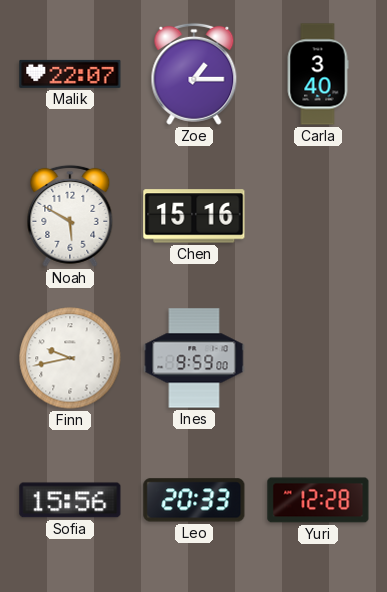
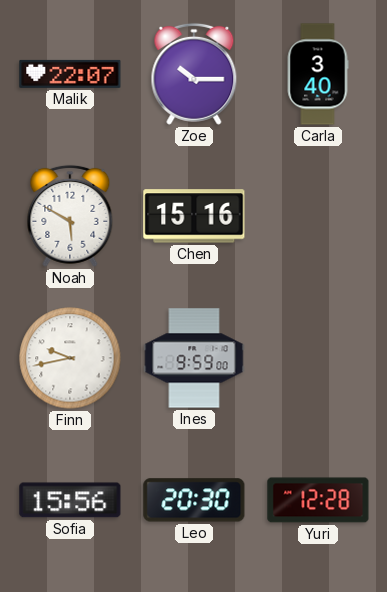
Zoe: 1:15 -> 10:15
Leo: 20:33 -> 20:30
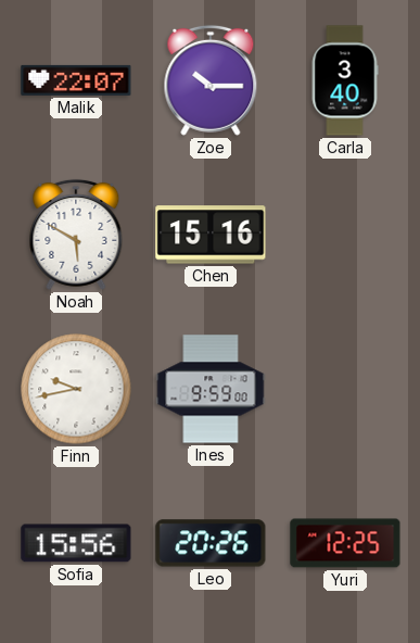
Leo: 20:30 -> 20:26
Yuri: 12:28 -> 12:25
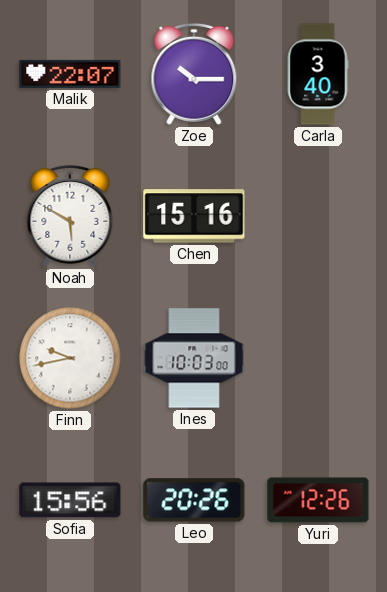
Ines: 9:59 -> 10:03
Yuri: 12:25 -> 12:26
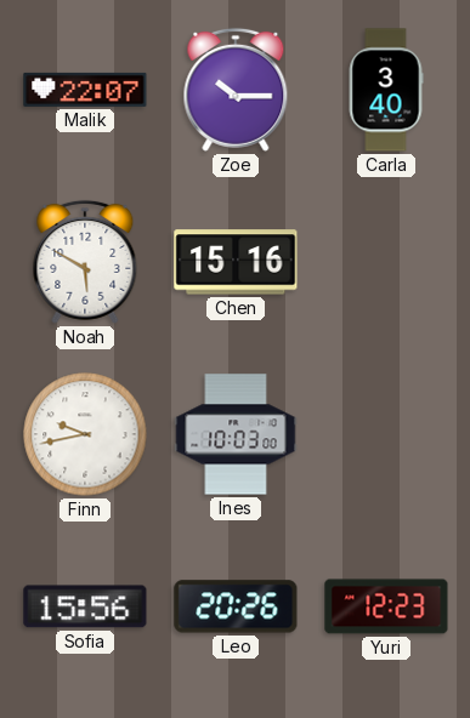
Yuri: 12:26 -> 12:23
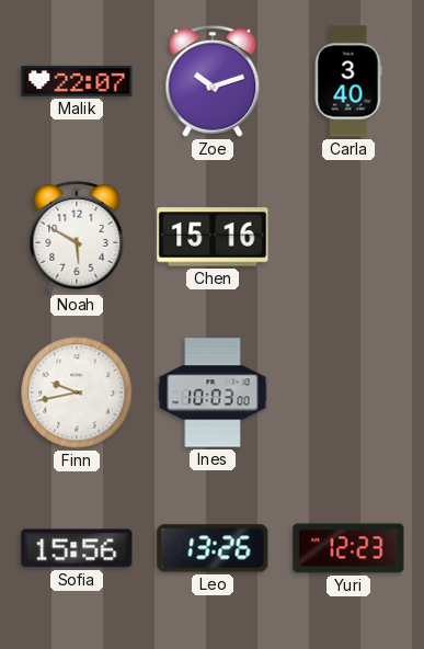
Zoe: 10:15 -> 10:12
Leo: 20:26 -> 13:26
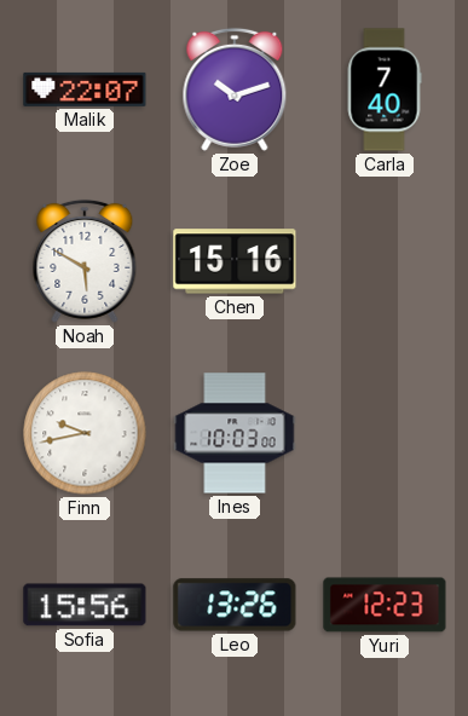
Carla: 3:40 -> 7:40
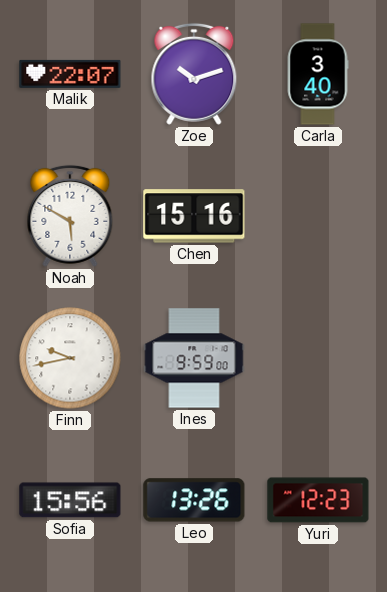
Carla: 7:40 -> 3:40
Ines: 10:03 -> 9:59
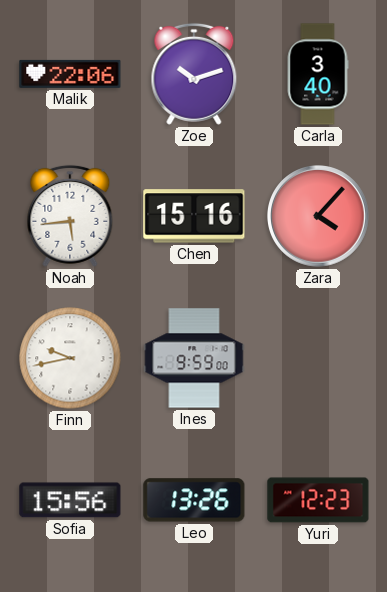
Malik: 22:07 -> 22:06
Noah: 5:50 -> 5:44
Zara: none -> 4:07
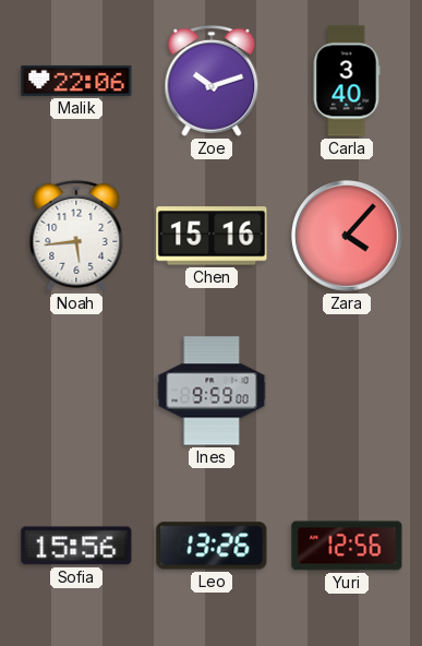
Finn: 9:43 -> none
Yuri: 12:23 -> 12:56
